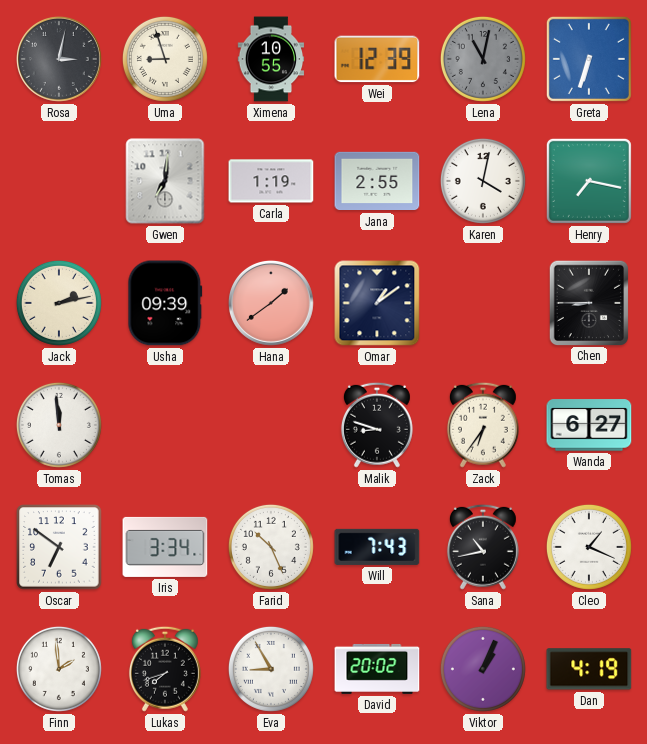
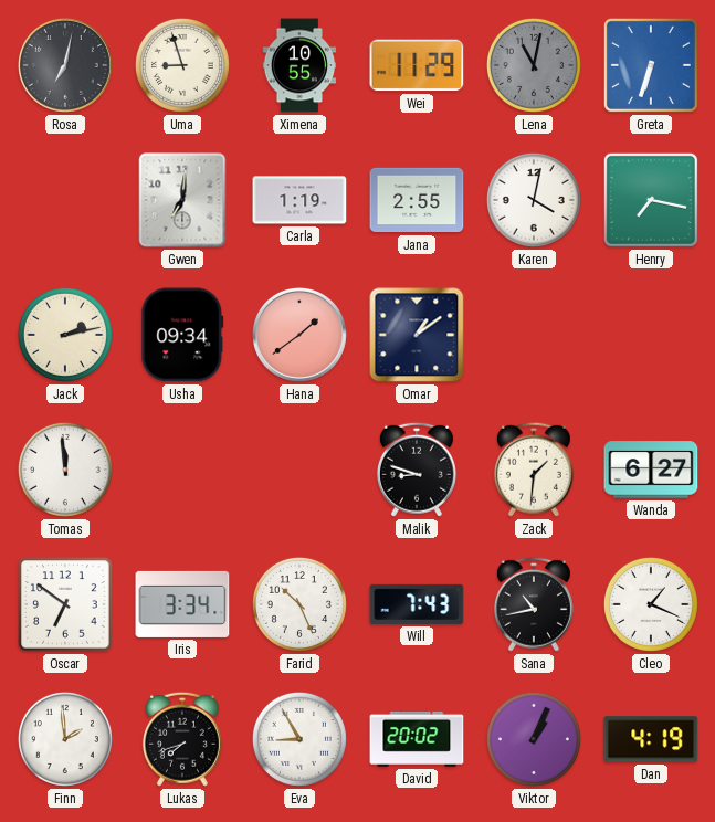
Rosa: 3:02 -> 7:02
Wei: 12:39 -> 11:29
Usha: 09:39 -> 09:34
Chen: 8:45 -> none
Zack: 6:36 -> 1:31
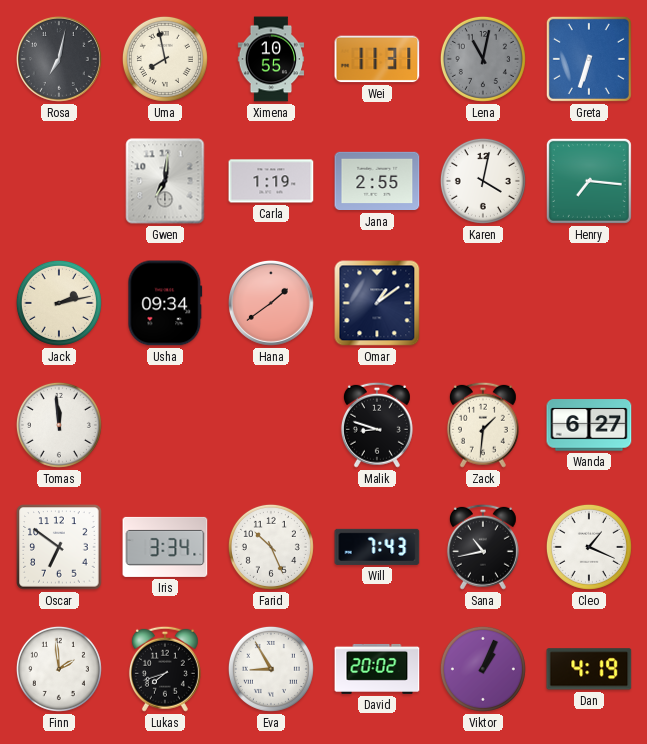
Uma: 8:57 -> 7:58
Wei: 11:29 -> 11:31
Henry: 7:17 -> 7:16
